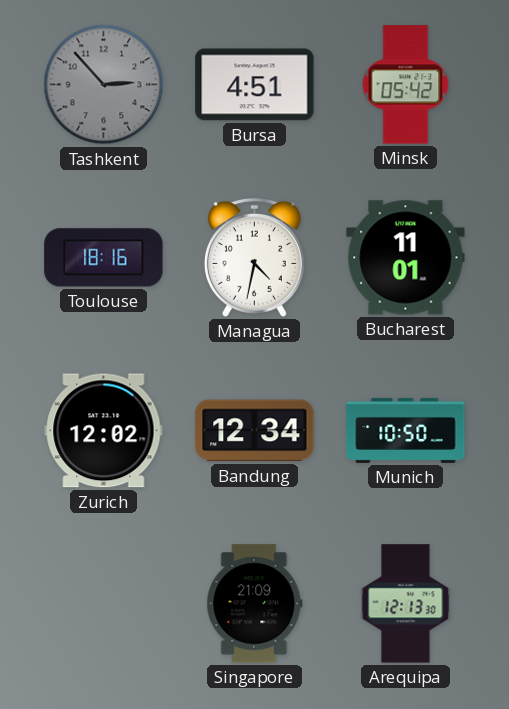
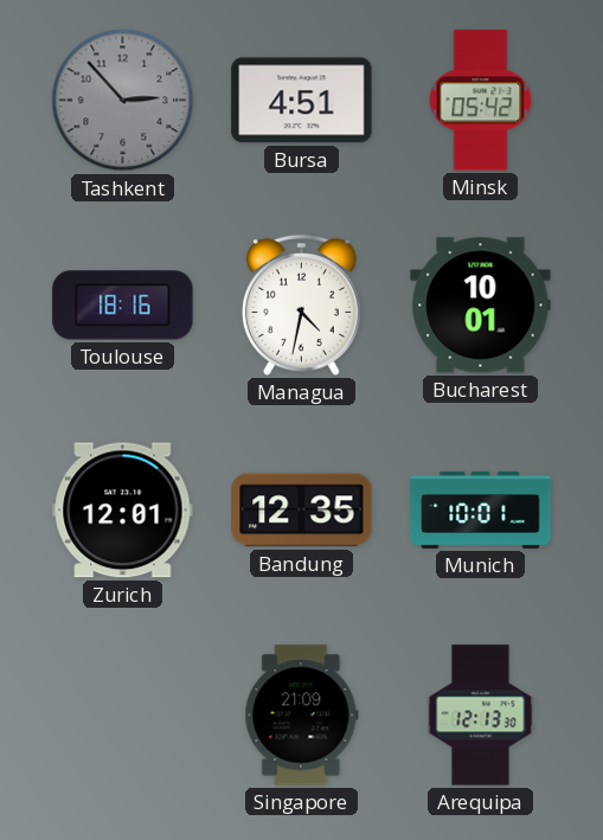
Bucharest: 11:01 -> 10:01
Zurich: 12:02 -> 12:01
Bandung: 12:34 -> 12:35
Munich: 10:50 -> 10:01
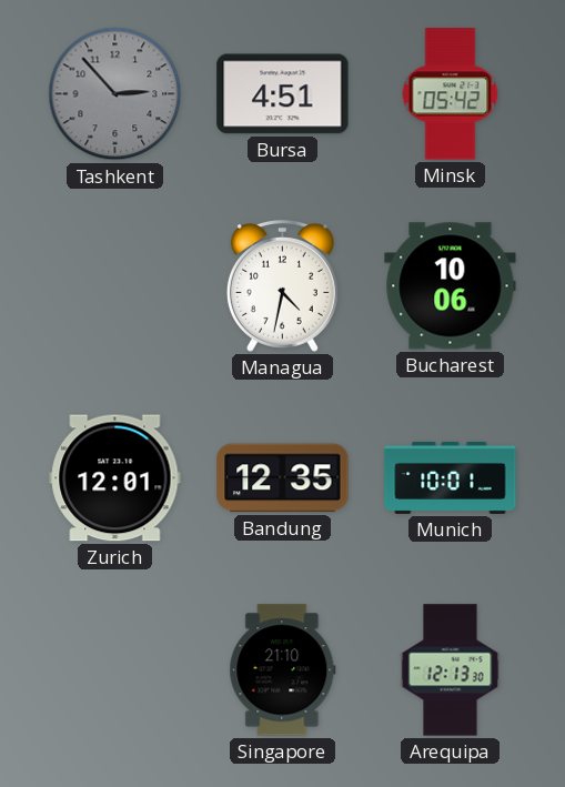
Toulouse: 18:16 -> none
Bucharest: 10:01 -> 10:06
Singapore: 21:09 -> 21:10
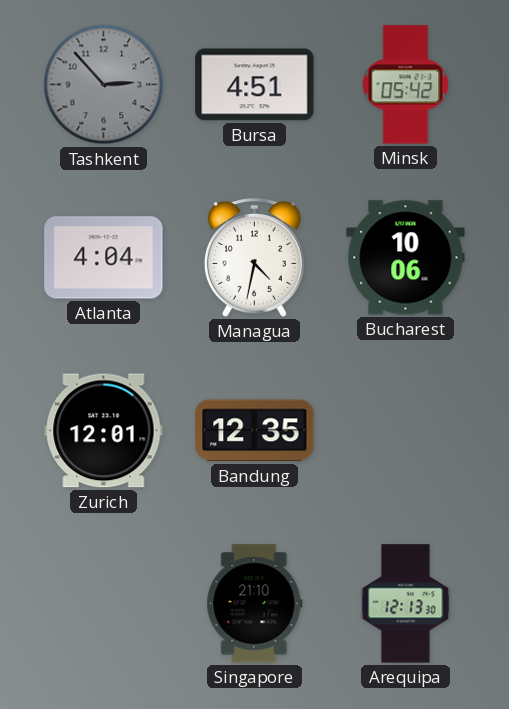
Atlanta: none -> 4:04
Munich: 10:01 -> none
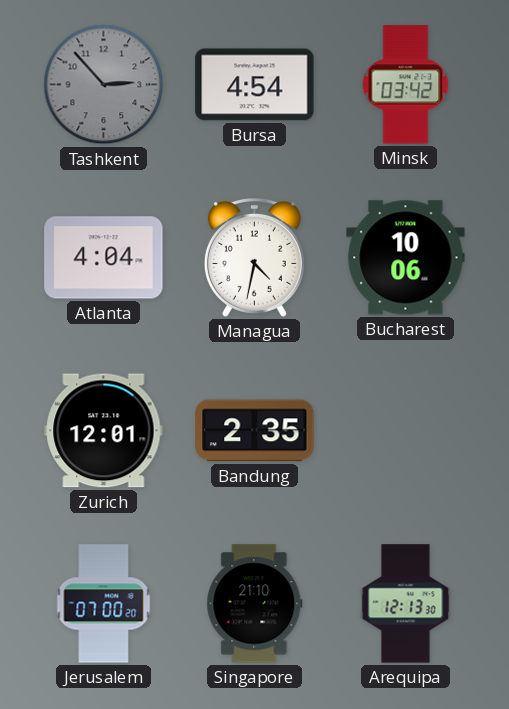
Bursa: 4:51 -> 4:54
Minsk: 05:42 -> 03:42
Bandung: 12:35 -> 2:35
Jerusalem: none -> 07:00
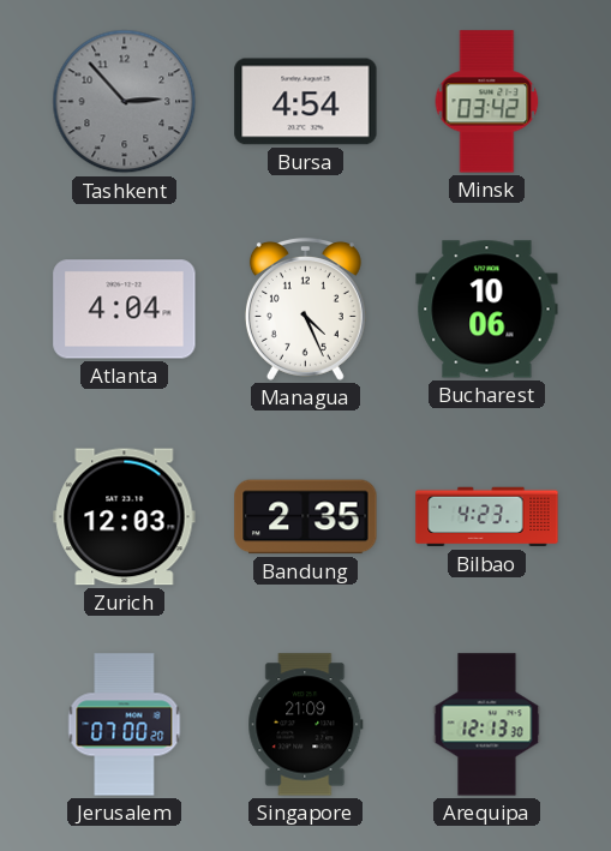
Managua: 4:32 -> 4:26
Zurich: 12:01 -> 12:03
Bilbao: none -> 4:23
Singapore: 21:10 -> 21:09
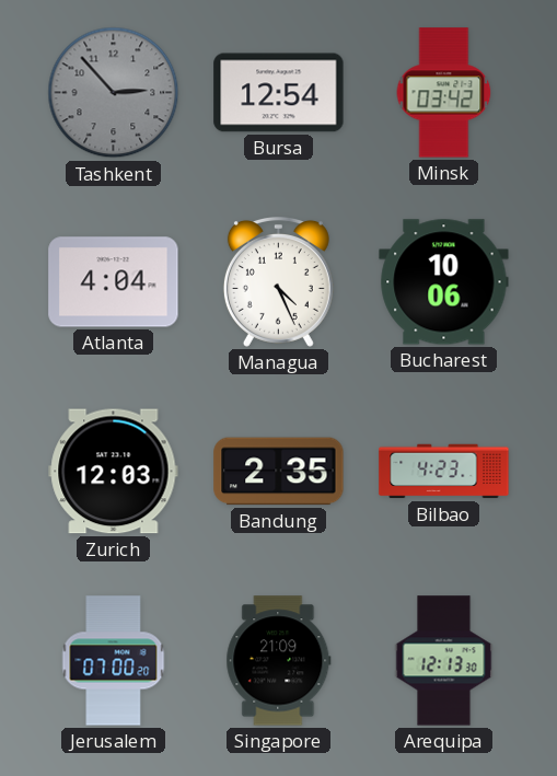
Bursa: 4:54 -> 12:54
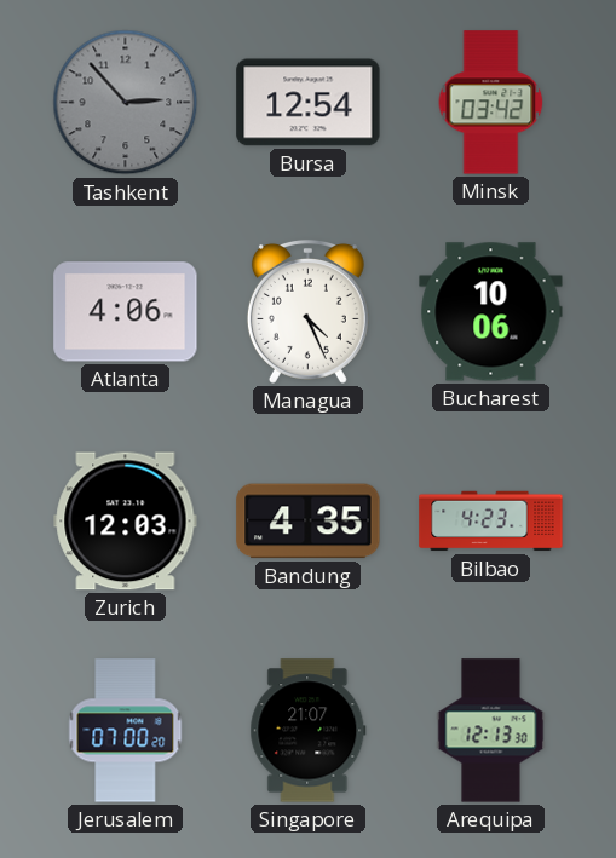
Atlanta: 4:04 -> 4:06
Bandung: 2:35 -> 4:35
Singapore: 21:09 -> 21:07
